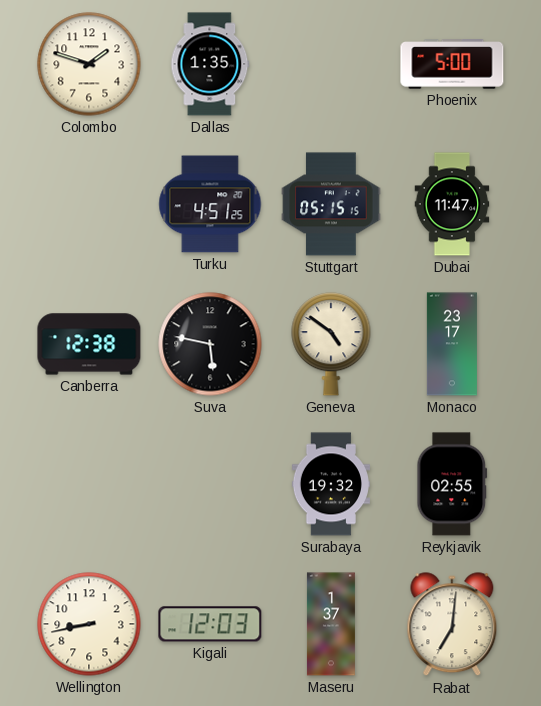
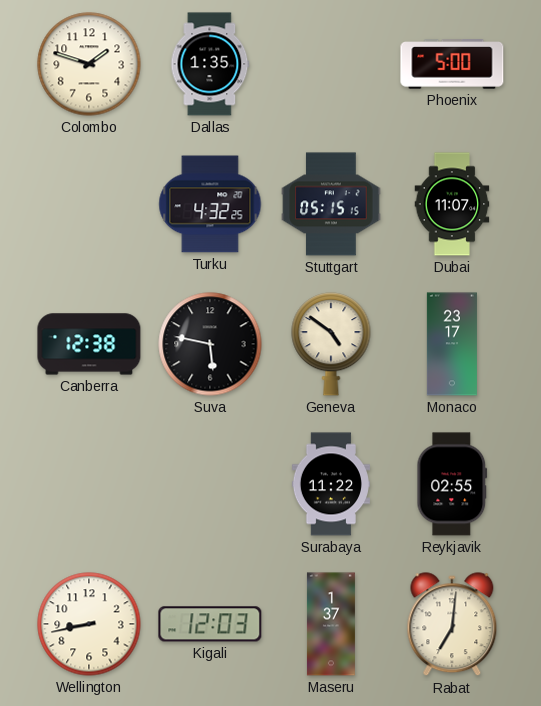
Turku: 4:51 -> 4:32
Dubai: 11:47 -> 11:07
Surabaya: 19:32 -> 11:22
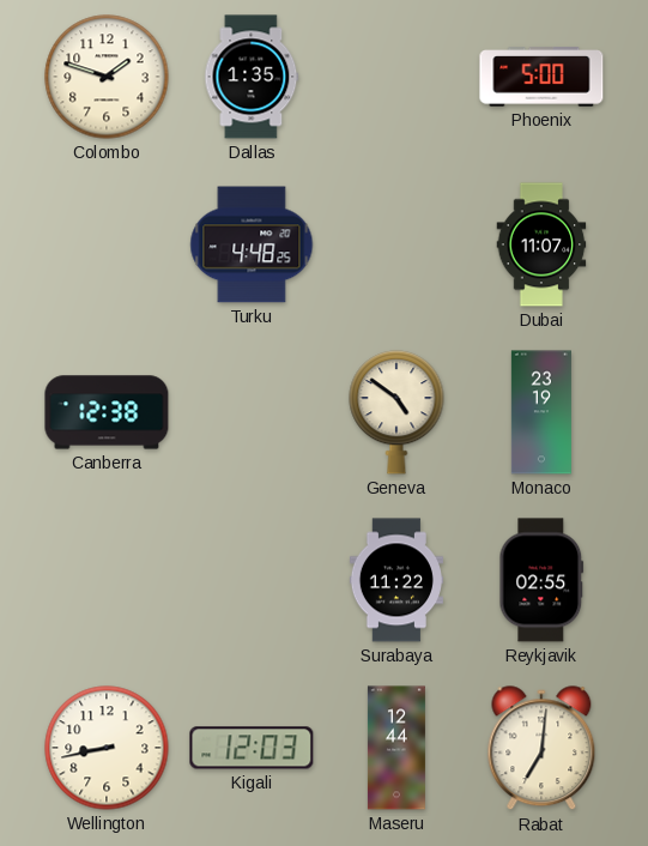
Turku: 4:32 -> 4:48
Stuttgart: 05:15 -> none
Suva: 5:47 -> none
Monaco: 23:17 -> 23:19
Maseru: 1:37 -> 12:44
